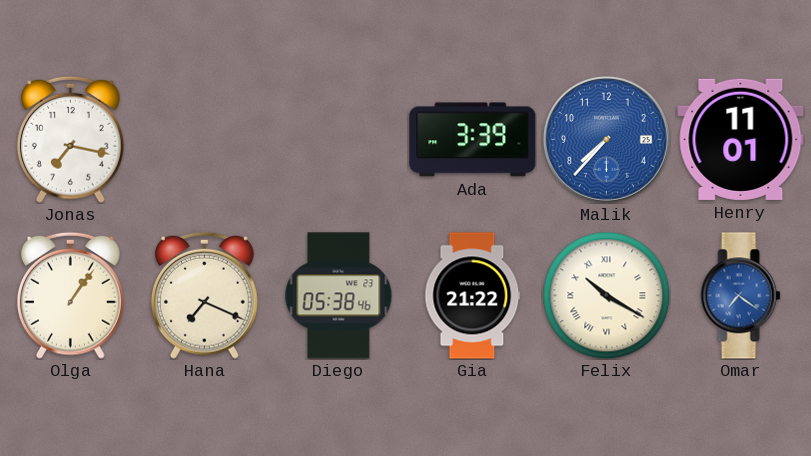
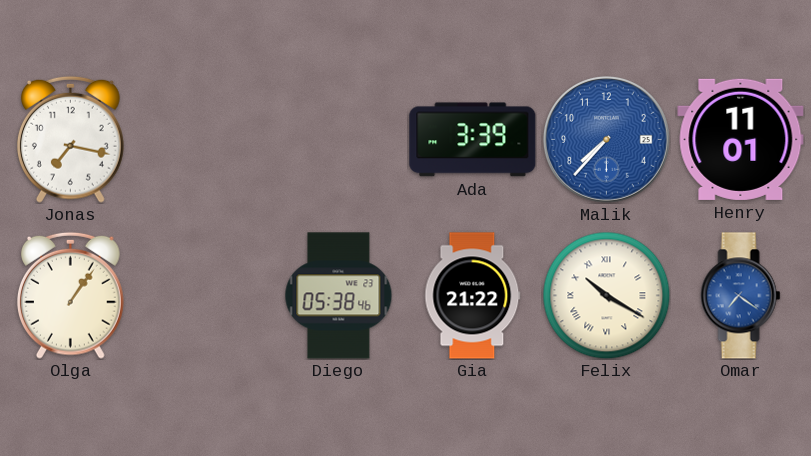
Hana: 7:19 -> none
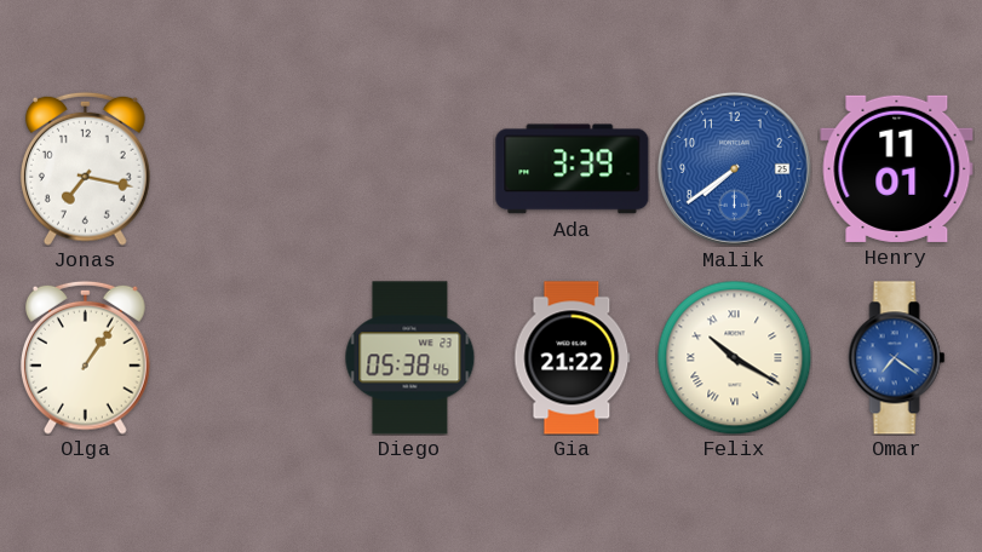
Malik: 7:37 -> 7:39
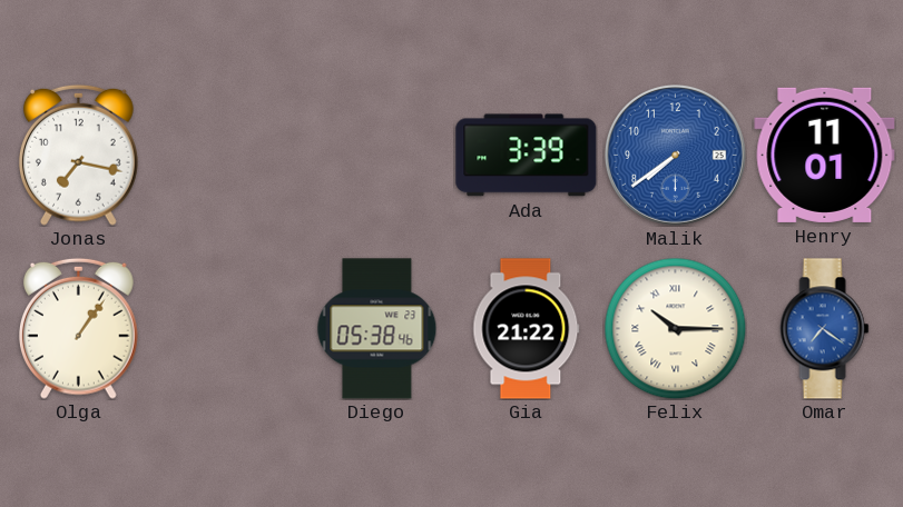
Felix: 10:20 -> 10:15
